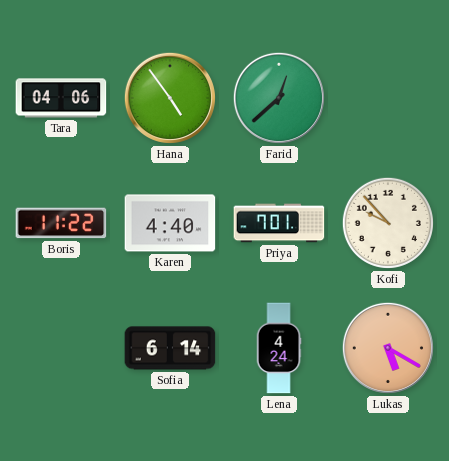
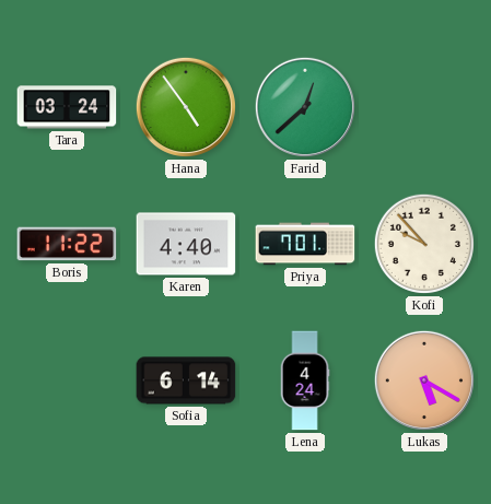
Tara: 04:06 -> 03:24
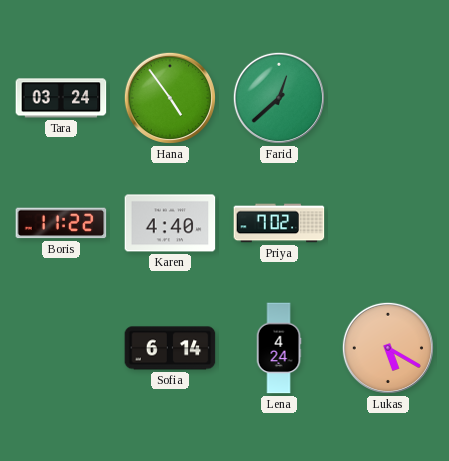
Priya: 7:01 -> 7:02
Kofi: 9:53 -> none
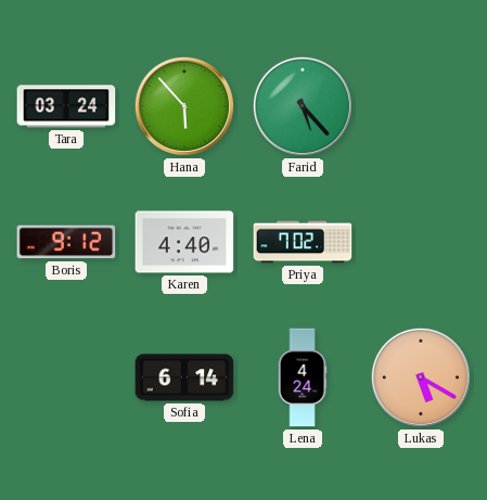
Hana: 4:54 -> 5:53
Farid: 12:38 -> 5:23
Boris: 11:22 -> 9:12
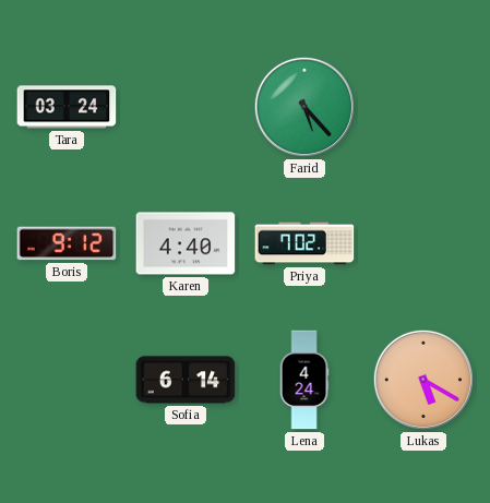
Hana: 5:53 -> none
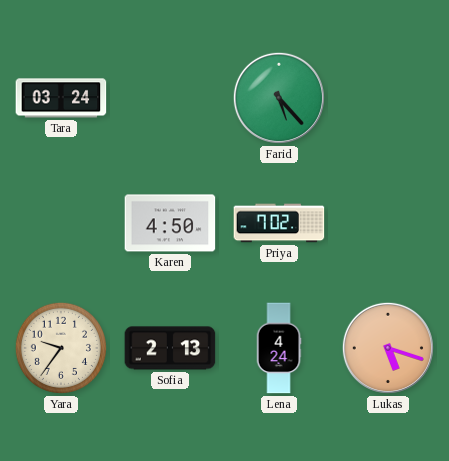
Boris: 9:12 -> none
Karen: 4:40 -> 4:50
Yara: none -> 9:36
Sofia: 6:14 -> 2:13
Lukas: 5:20 -> 5:18
